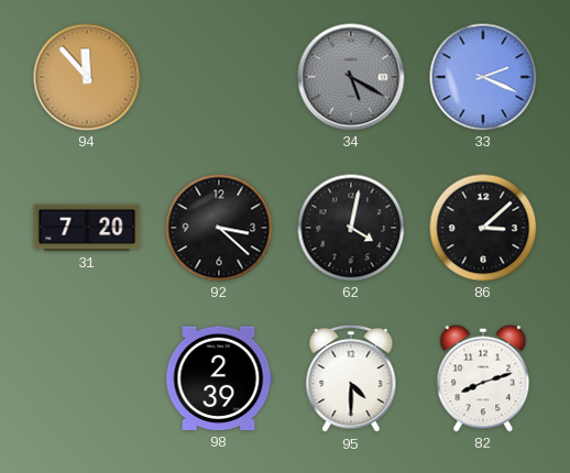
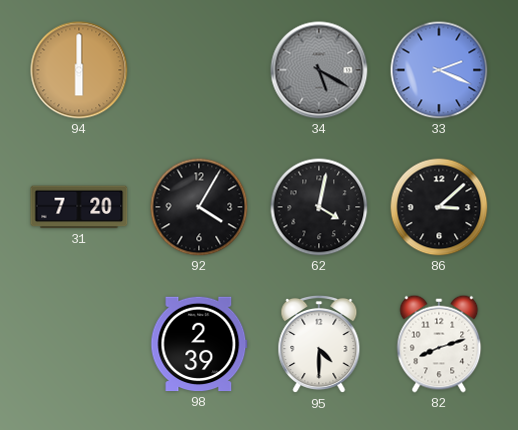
94: 11:53 -> 6:00
92: 3:22 -> 4:05
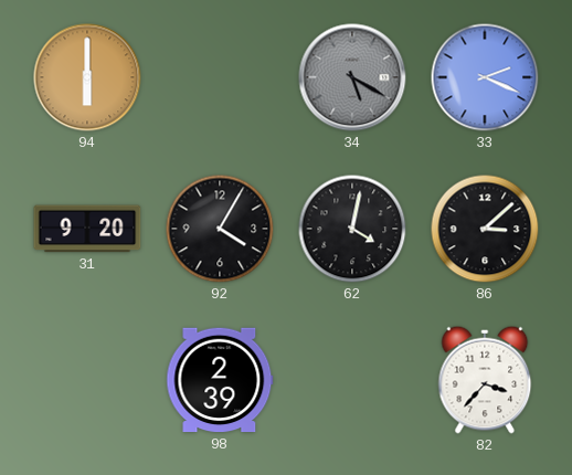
31: 7:20 -> 9:20
95: 4:30 -> none
82: 8:12 -> 3:37
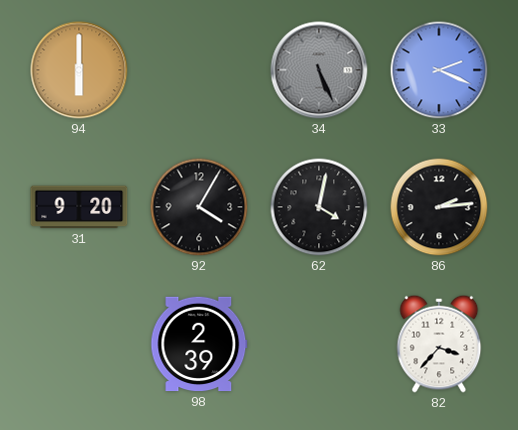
34: 5:20 -> 5:26
86: 3:08 -> 2:14
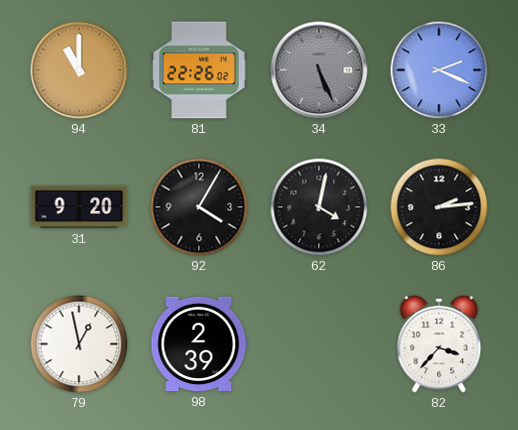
94: 6:00 -> 11:00
81: none -> 22:26
79: none -> 12:58
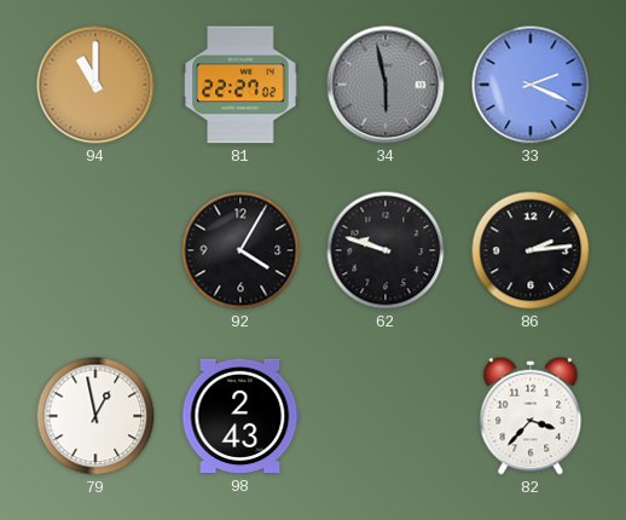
81: 22:26 -> 22:27
34: 5:26 -> 5:58
31: 9:20 -> none
62: 4:02 -> 9:48
98: 2:39 -> 2:43
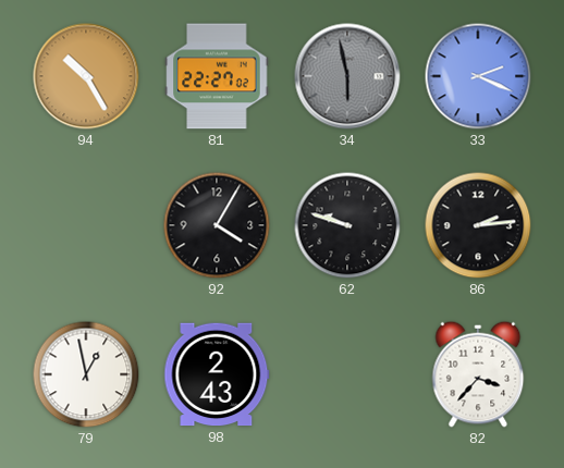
94: 11:00 -> 10:25
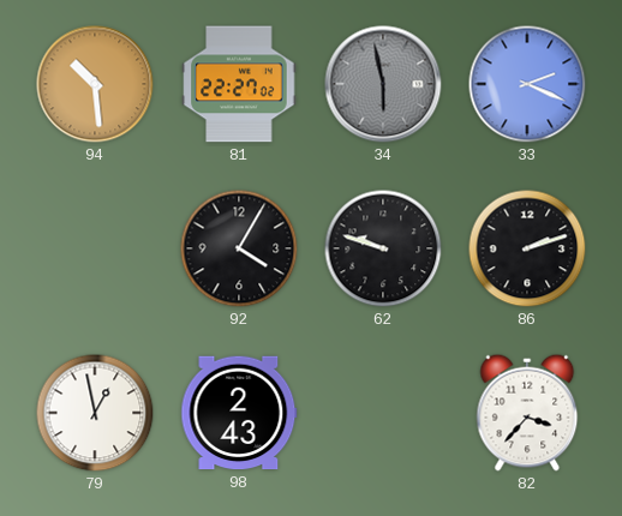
94: 10:25 -> 10:29
86: 2:14 -> 2:12
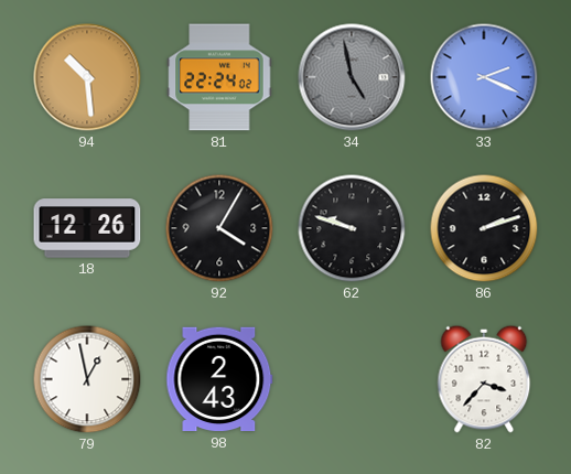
81: 22:27 -> 22:24
34: 5:58 -> 4:58
18: none -> 12:26
